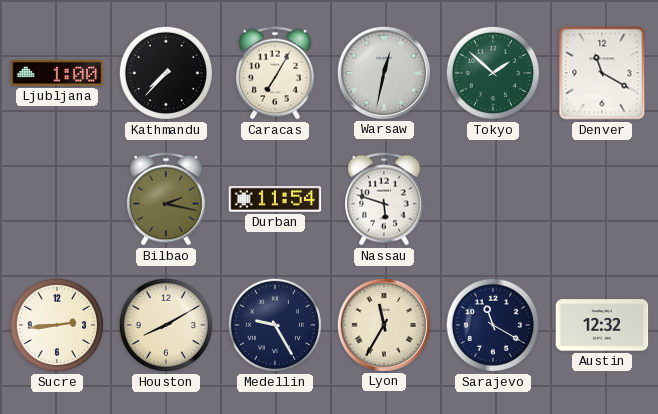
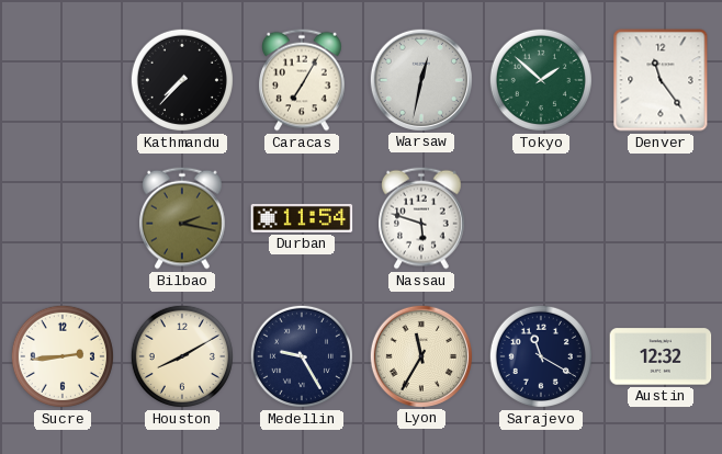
Ljubljana: 1:00 -> none
Denver: 11:20 -> 11:24
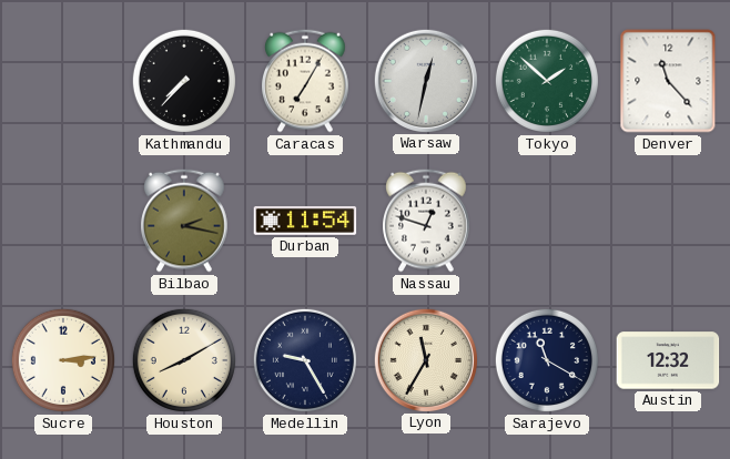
Denver: 11:24 -> 11:23
Nassau: 5:48 -> 12:48
Sucre: 2:44 -> 3:14
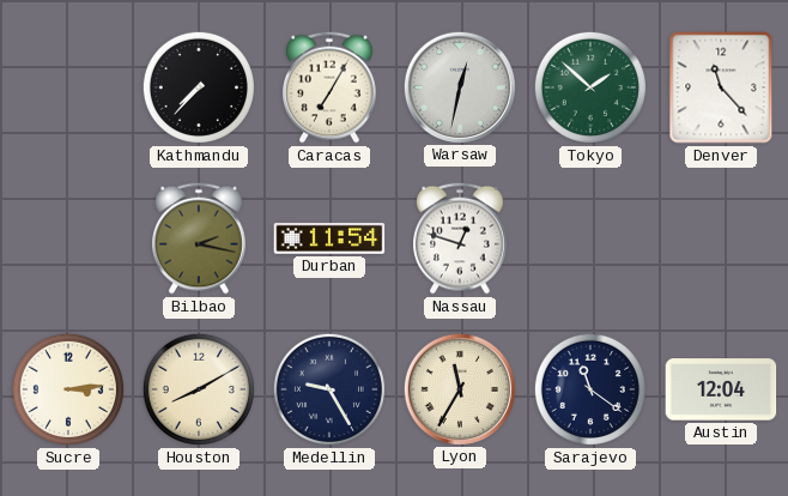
Sarajevo: 11:20 -> 11:21
Austin: 12:32 -> 12:04
